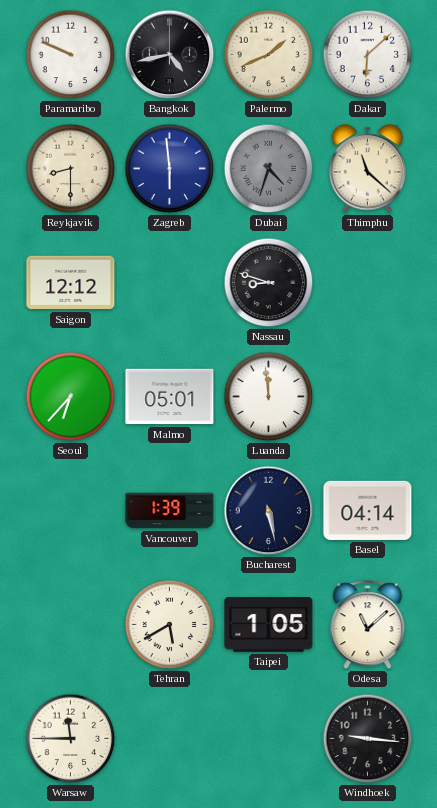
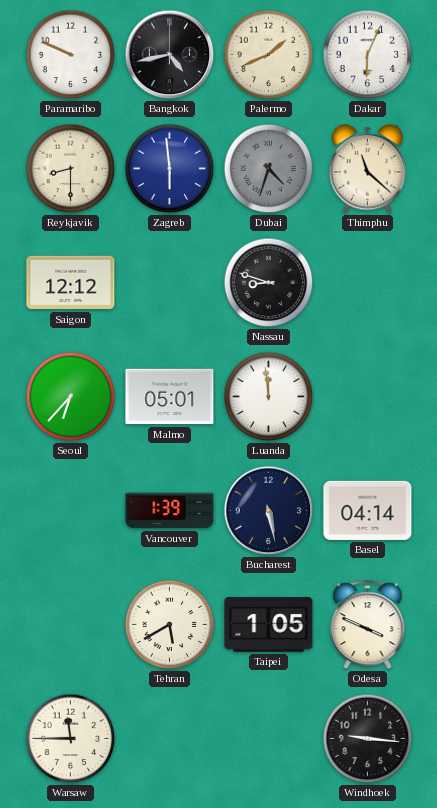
Dakar: 6:08 -> 6:04
Odesa: 11:08 -> 3:49
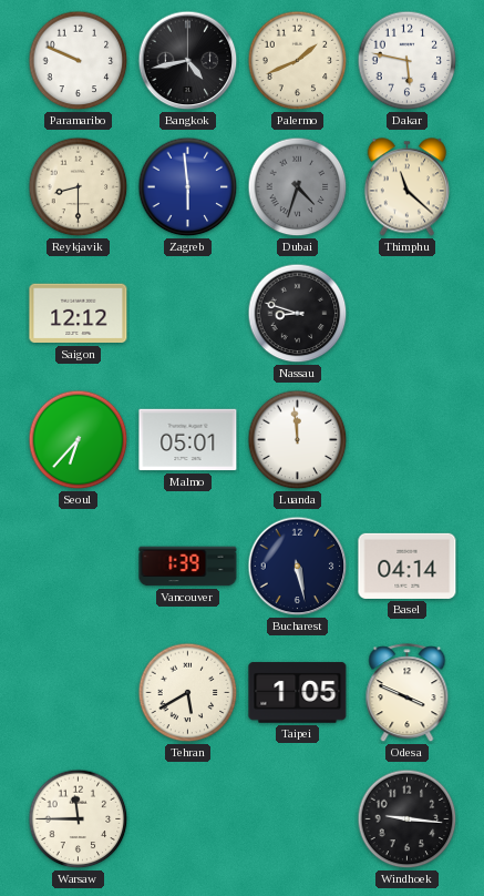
Dakar: 6:04 -> 5:47
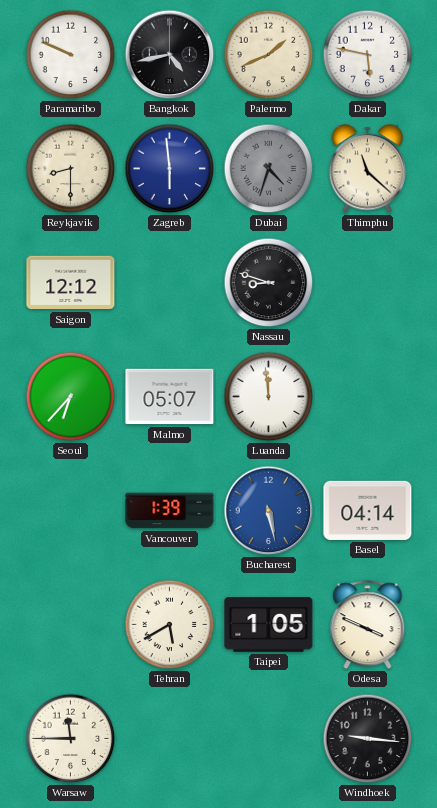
Malmo: 05:01 -> 05:07
Bucharest dial: navy -> blue
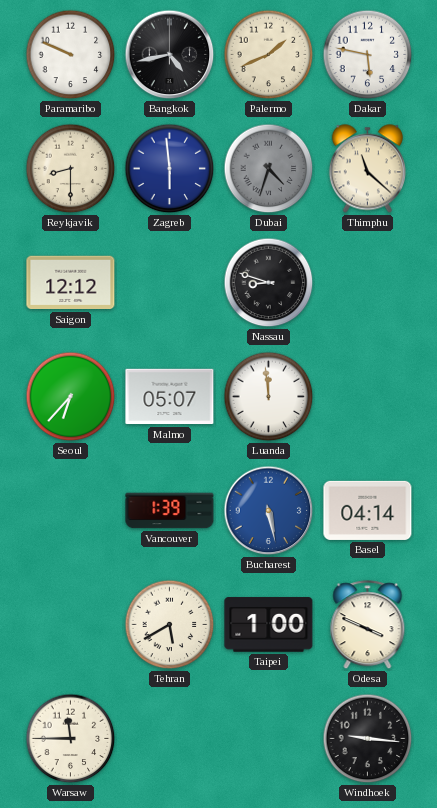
Taipei: 1:05 -> 1:00
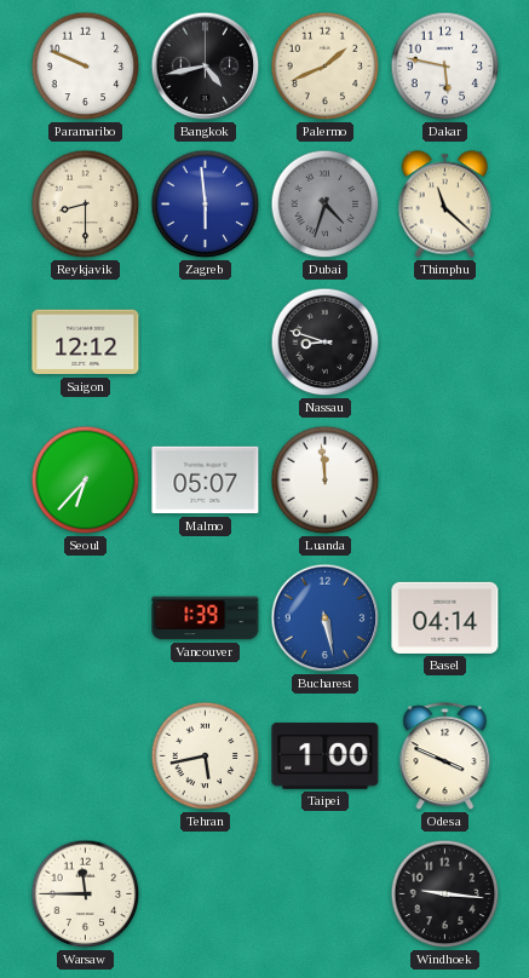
Tehran: 5:40 -> 5:43
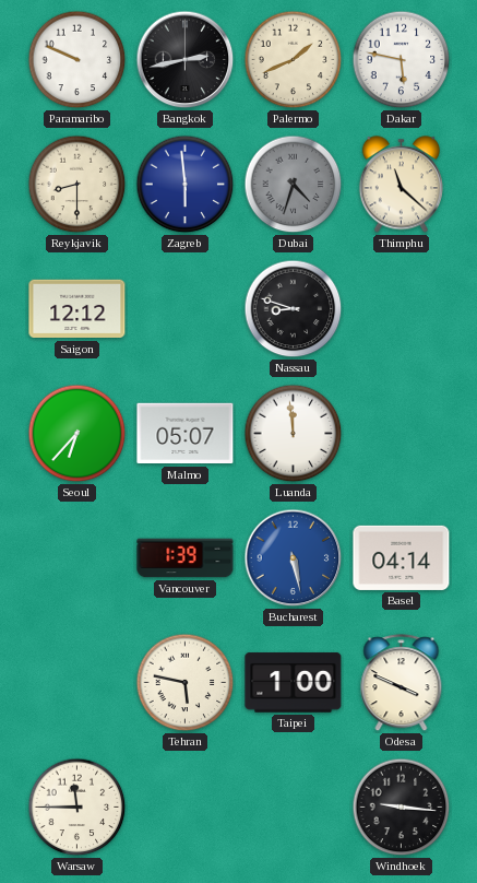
Bangkok: 4:43 -> 2:43
Tehran: 5:43 -> 5:47
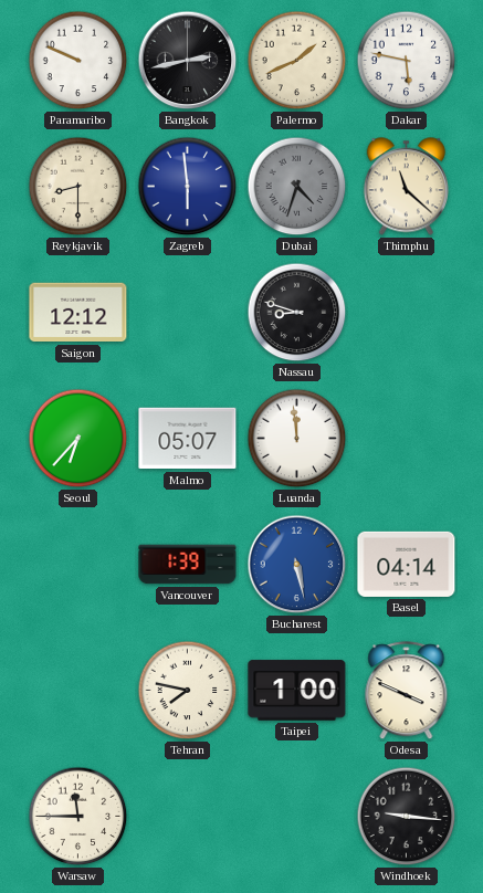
Tehran: 5:47 -> 7:47
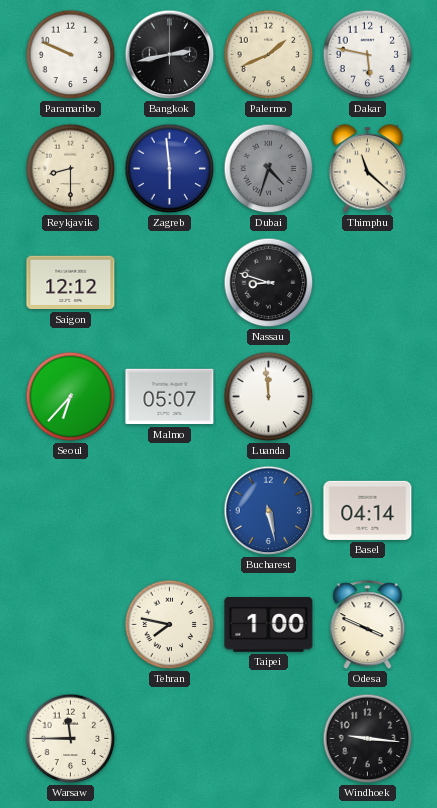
Vancouver: 1:39 -> none
